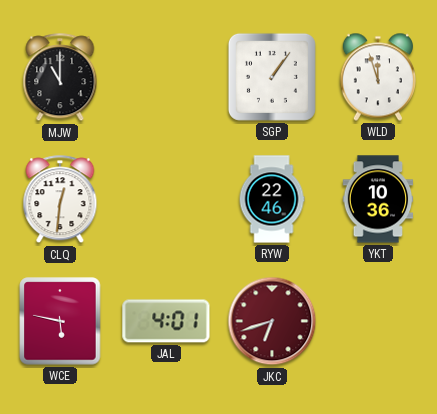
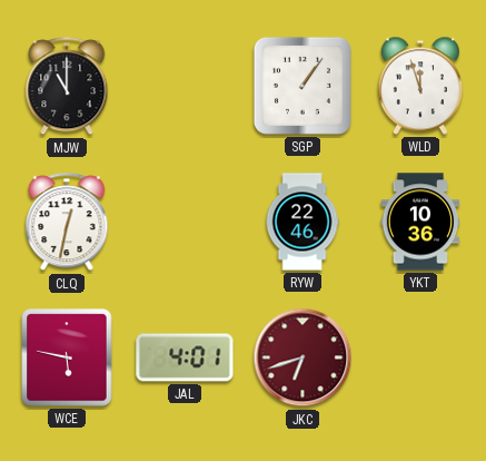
CLQ: 12:31 -> 12:32
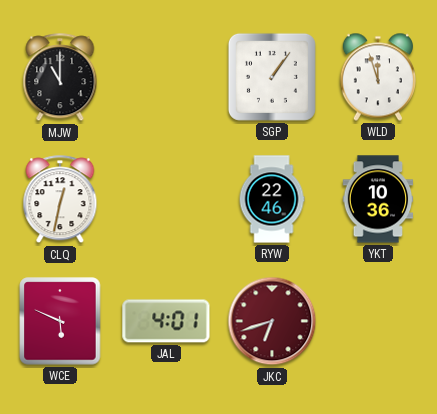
WCE: 5:47 -> 5:49
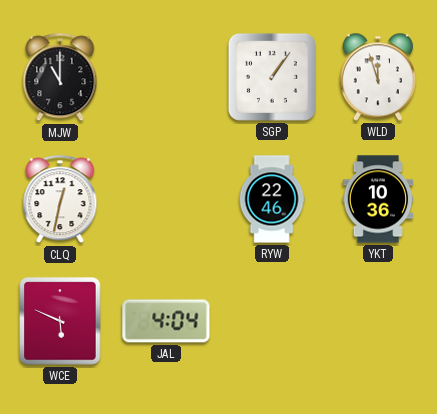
JAL: 4:01 -> 4:04
JKC: 6:42 -> none
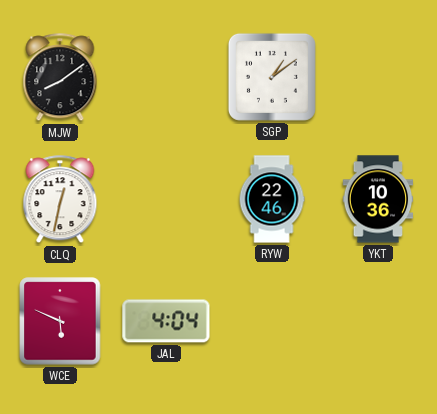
MJW: 11:00 -> 8:09
SGP: 1:06 -> 1:09
WLD: 11:57 -> none
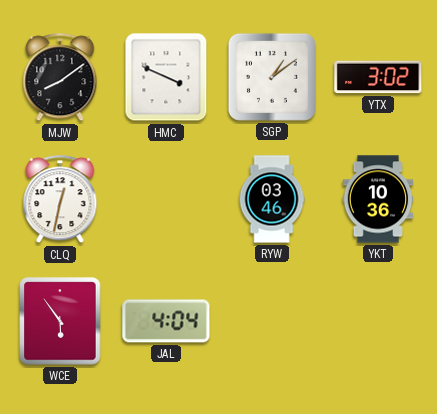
HMC: none -> 3:49
YTX: none -> 3:02
RYW: 22:46 -> 03:46
WCE: 5:49 -> 5:54
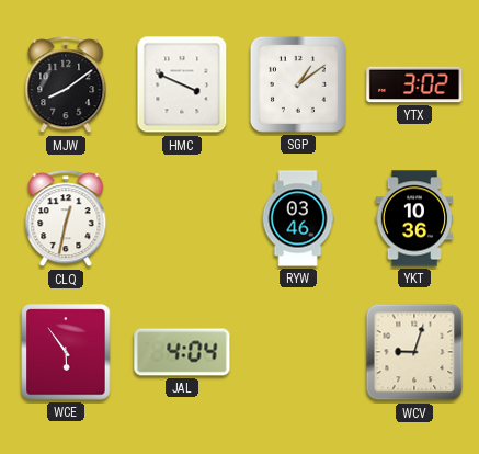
WCV: none -> 9:03
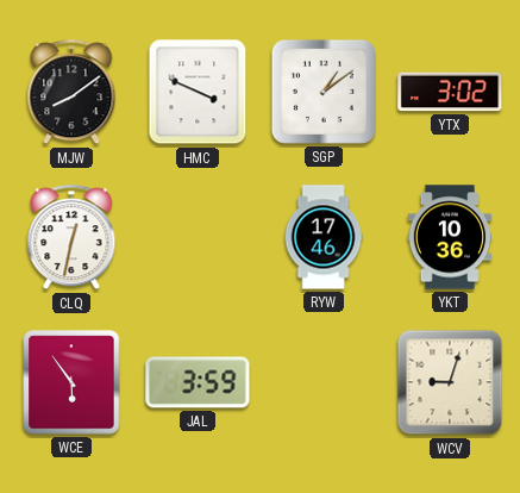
RYW: 03:46 -> 17:46
JAL: 4:04 -> 3:59
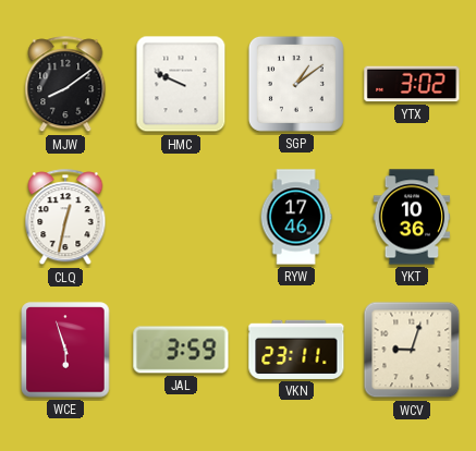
HMC: 3:49 -> 9:49
WCE: 5:54 -> 5:57
VKN: none -> 23:11
